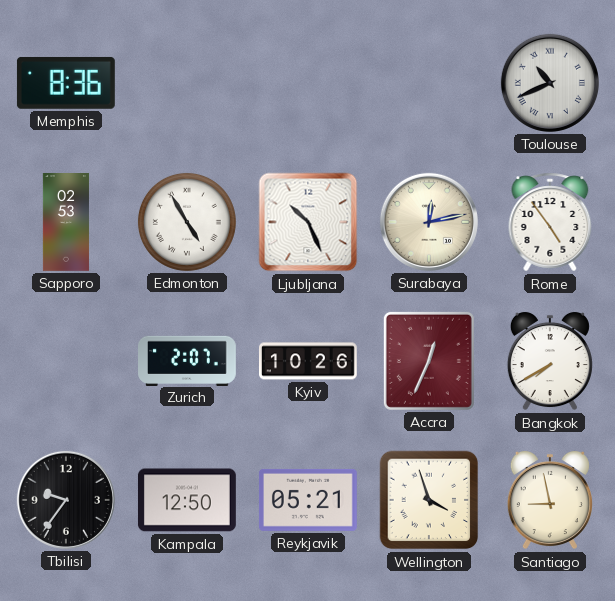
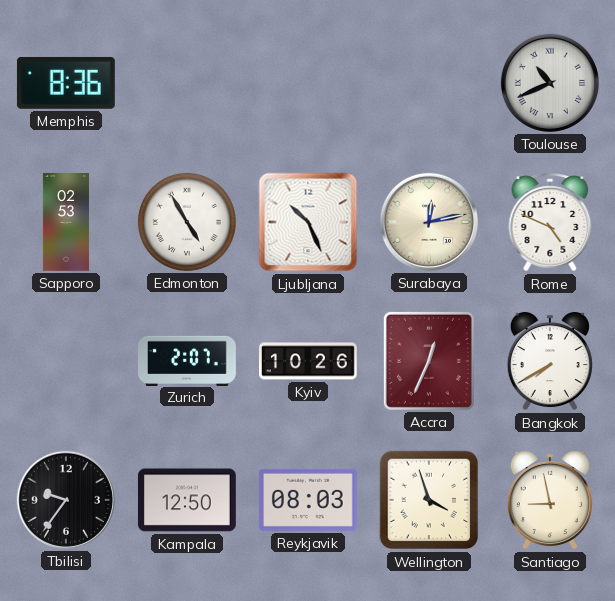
Rome: 4:54 -> 4:49
Reykjavik: 05:21 -> 08:03
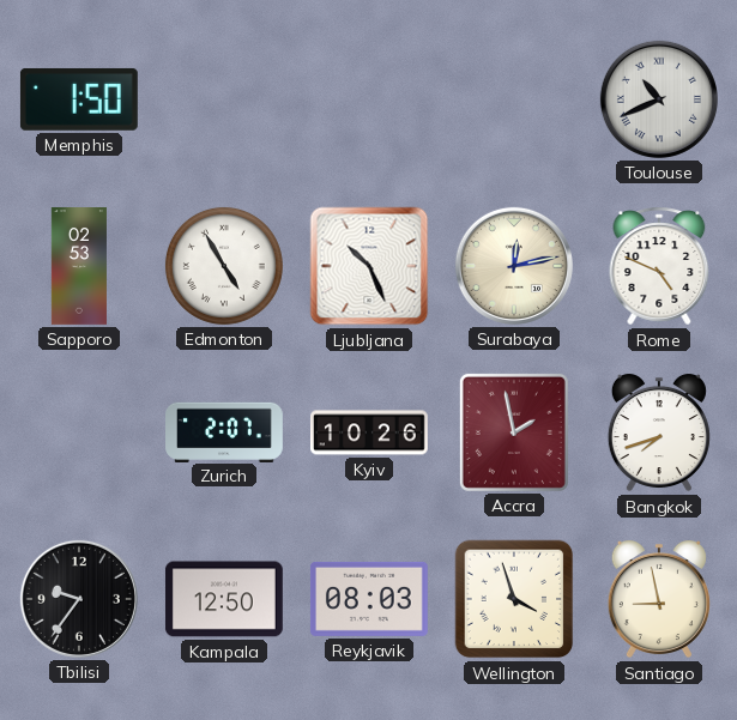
Memphis: 8:36 -> 1:50
Accra: 12:34 -> 1:58
Bangkok: 7:40 -> 7:42
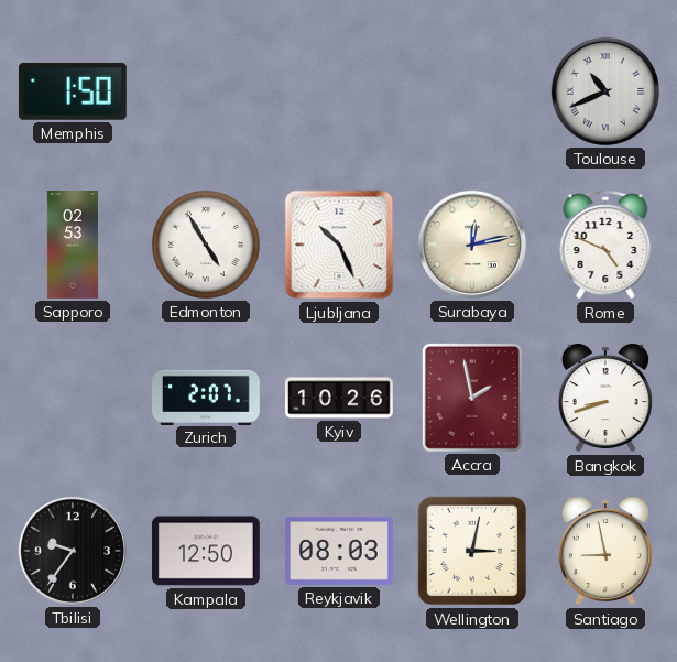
Bangkok: 7:42 -> 8:42
Wellington: 3:57 -> 3:02
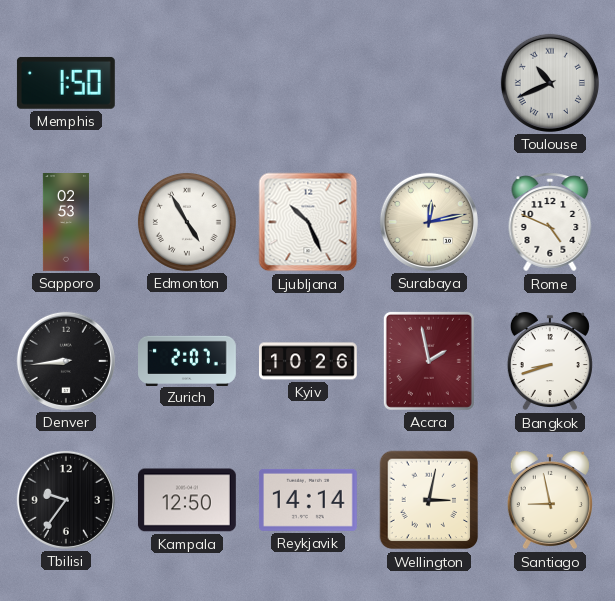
Denver: none -> 8:44
Reykjavik: 08:03 -> 14:14
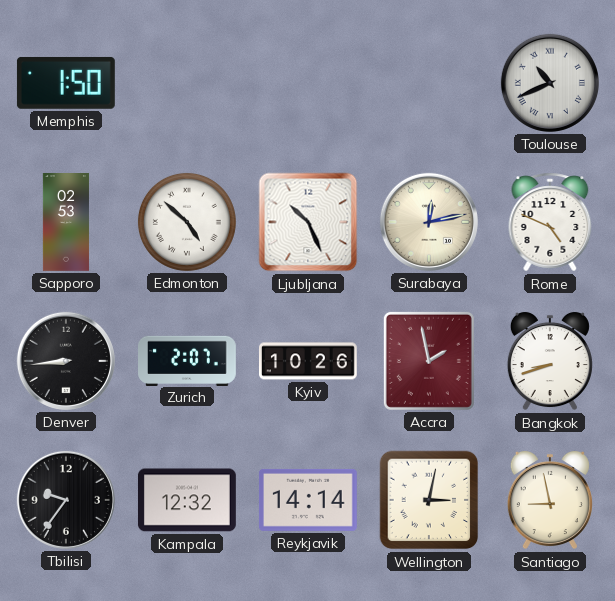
Edmonton: 4:55 -> 4:52
Kampala: 12:50 -> 12:32
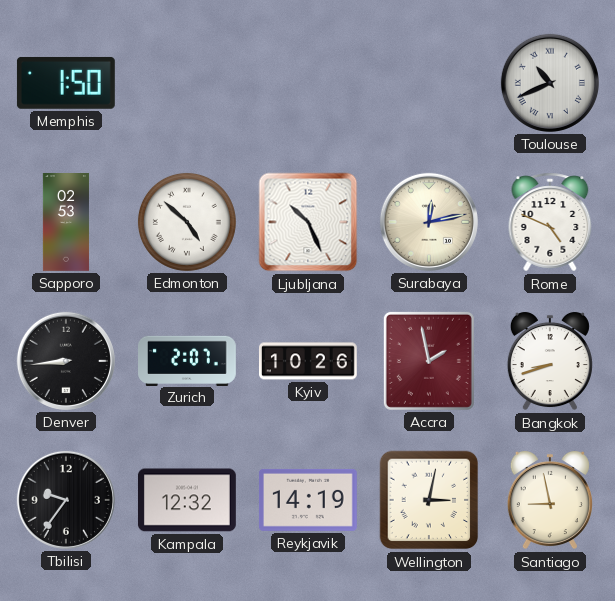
Reykjavik: 14:14 -> 14:19
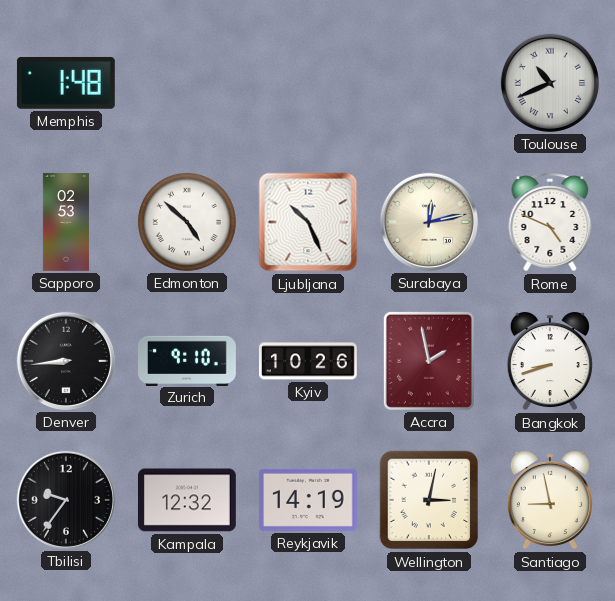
Memphis: 1:50 -> 1:48
Zurich: 2:07 -> 9:10
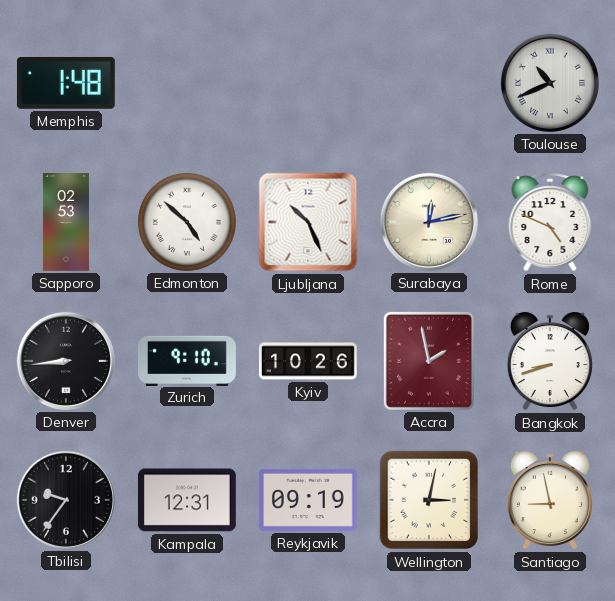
Kampala: 12:32 -> 12:31
Reykjavik: 14:19 -> 09:19
